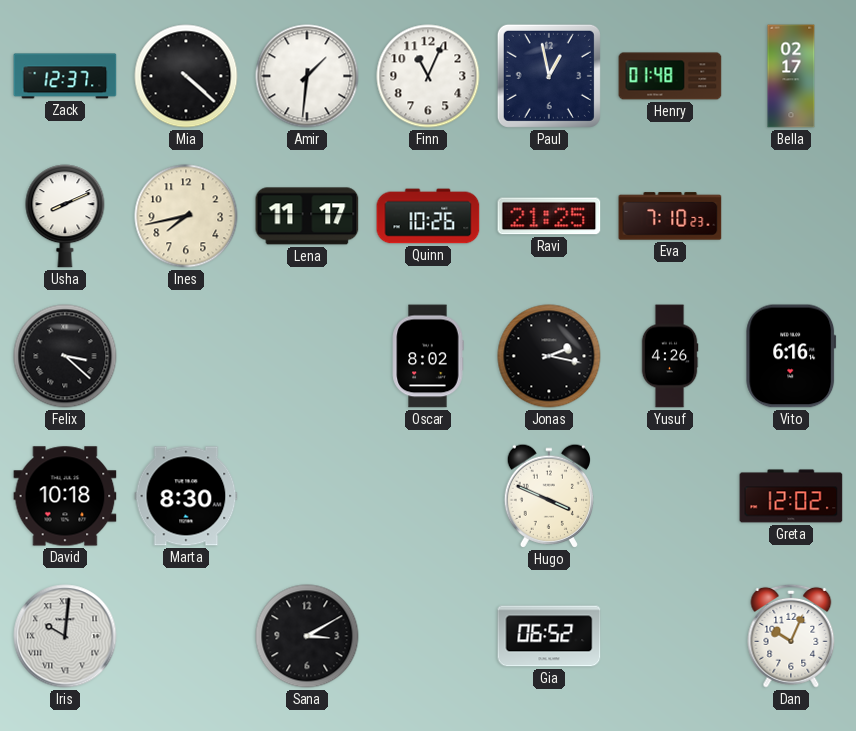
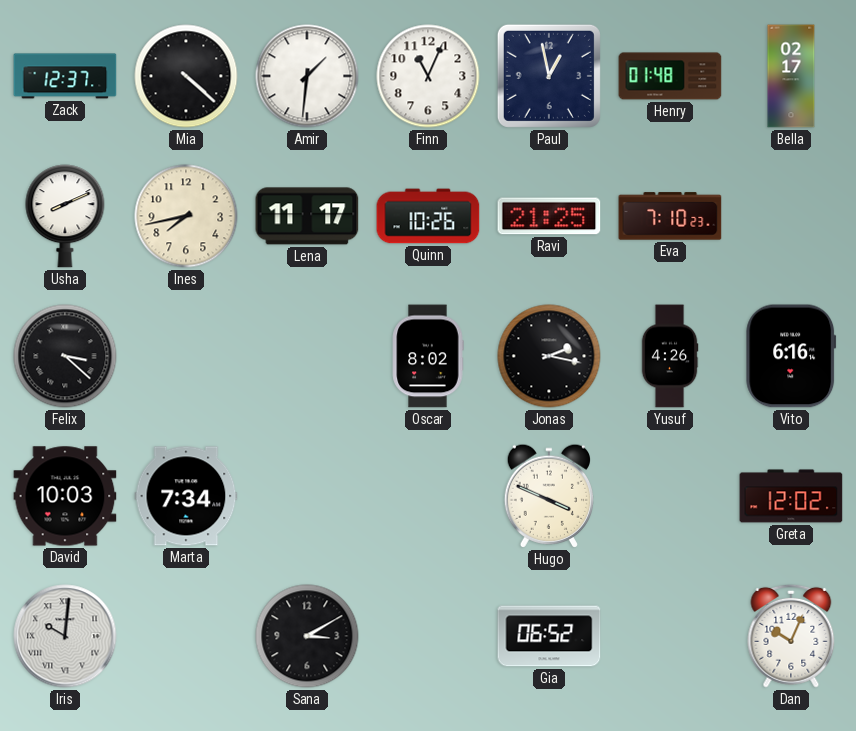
David: 10:18 -> 10:03
Marta: 8:30 -> 7:34
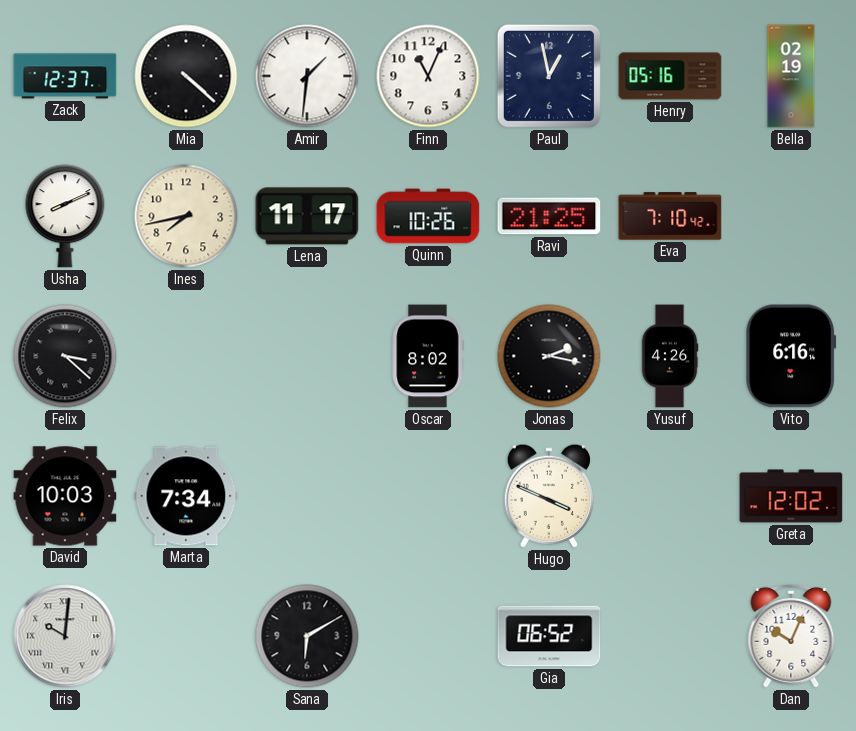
Henry: 01:48 -> 05:16
Bella: 02:17 -> 02:19
Eva: 7:10:23 -> 7:10:42
Sana: 3:10 -> 6:10
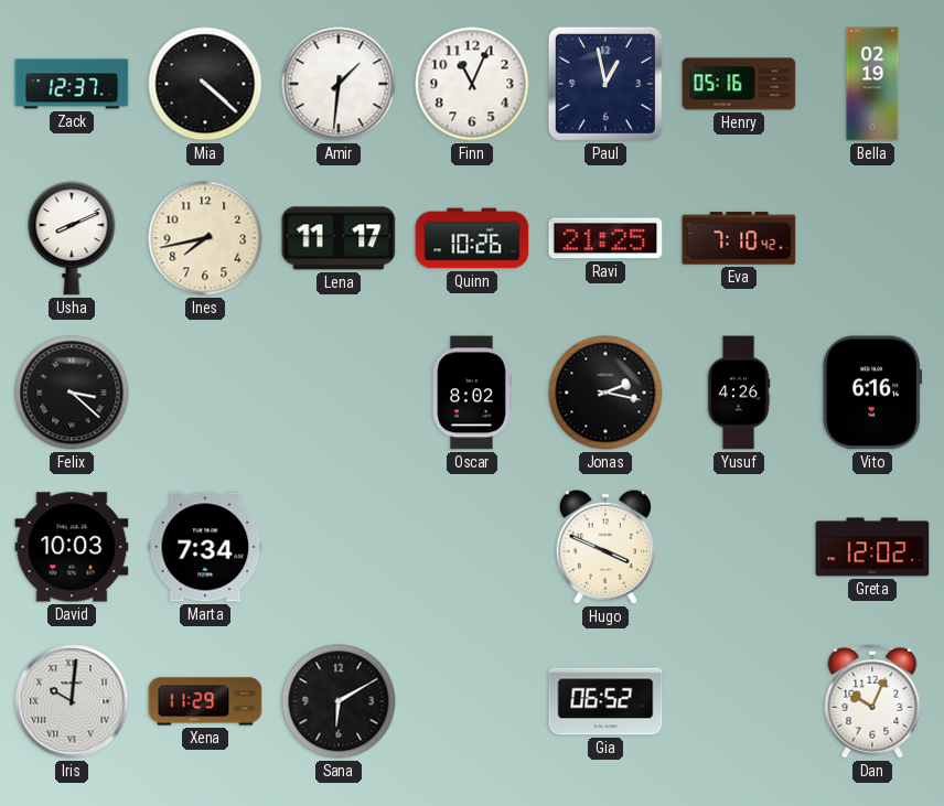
Xena: none -> 11:29
